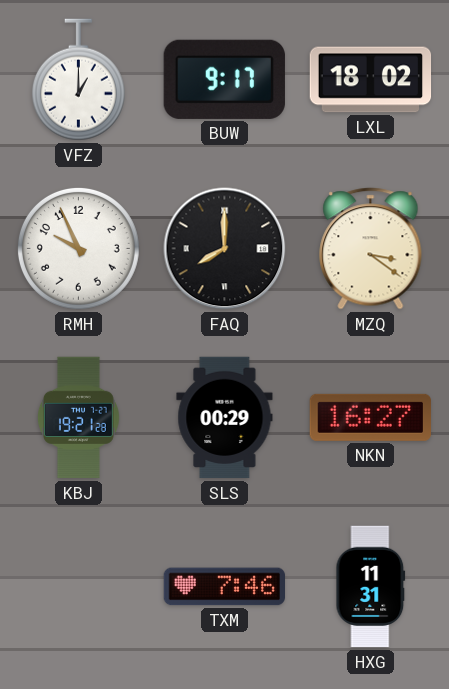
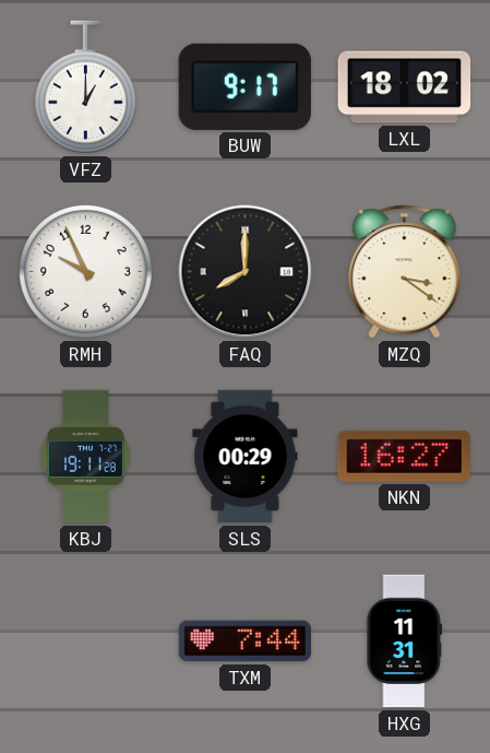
KBJ: 19:21 -> 19:11
TXM: 7:46 -> 7:44
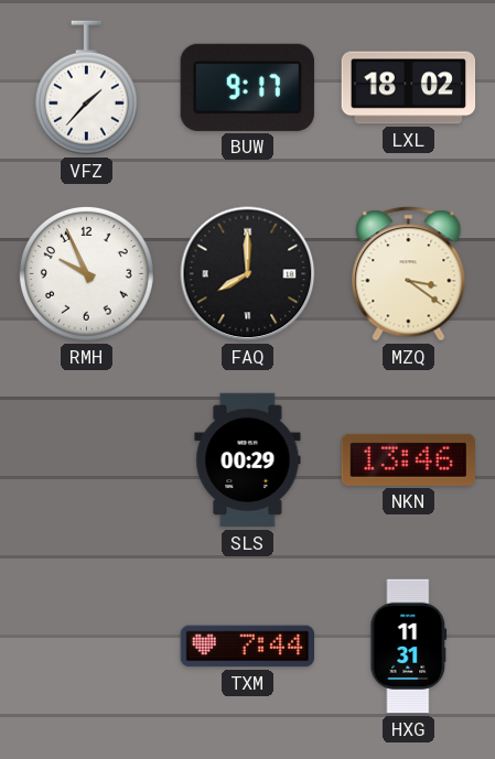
VFZ: 1:00 -> 1:37
KBJ: 19:11 -> none
NKN: 16:27 -> 13:46
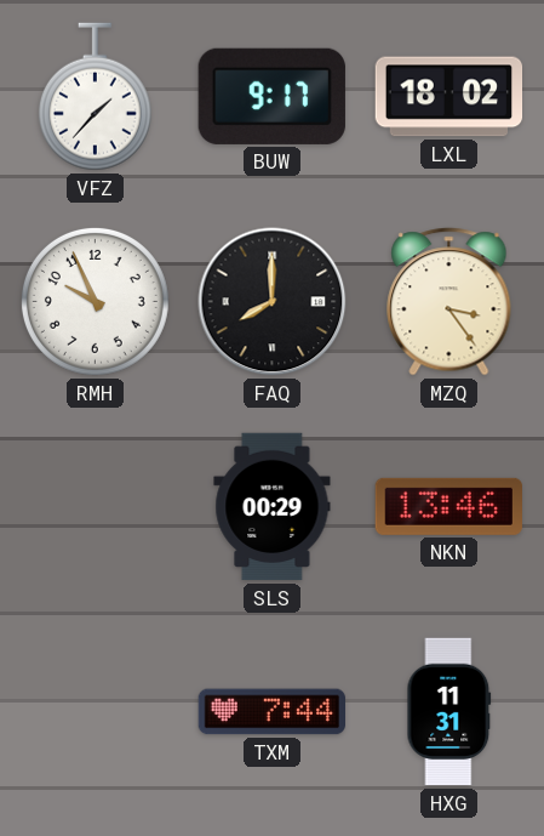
MZQ: 3:21 -> 3:24
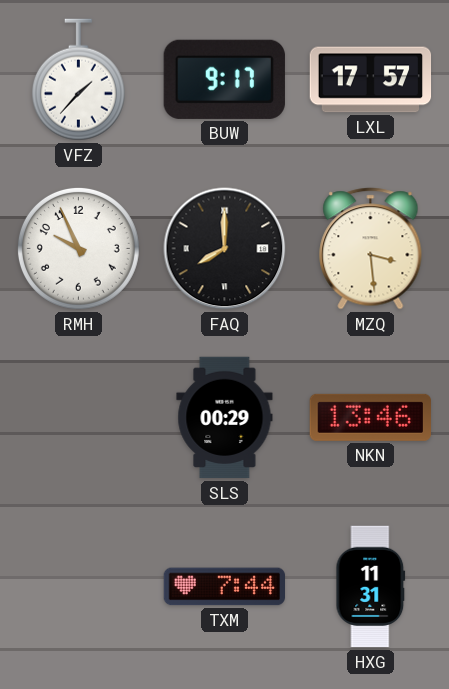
LXL: 18:02 -> 17:57
MZQ: 3:24 -> 3:29
